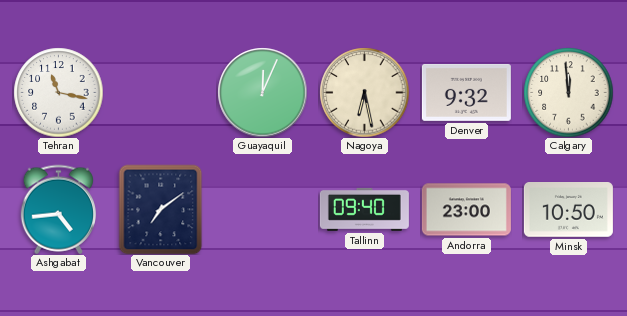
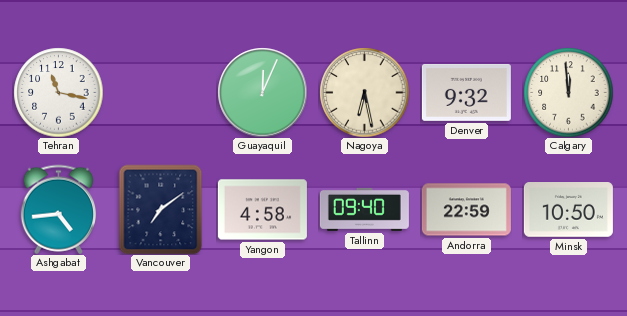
Yangon: none -> 4:58
Andorra: 23:00 -> 22:59
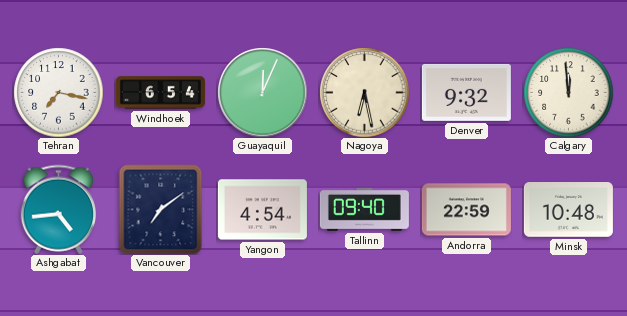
Tehran: 11:17 -> 7:17
Windhoek: none -> 6:54
Yangon: 4:58 -> 4:54
Minsk: 10:50 -> 10:48
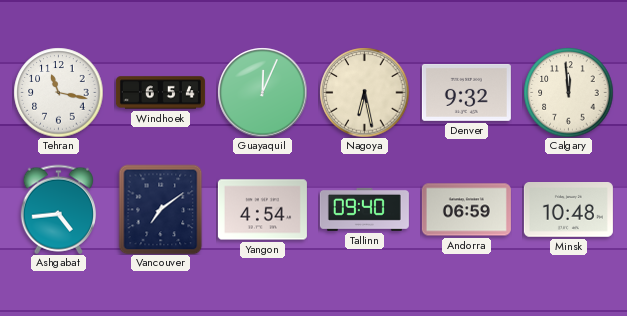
Tehran: 7:17 -> 11:17
Andorra: 22:59 -> 06:59
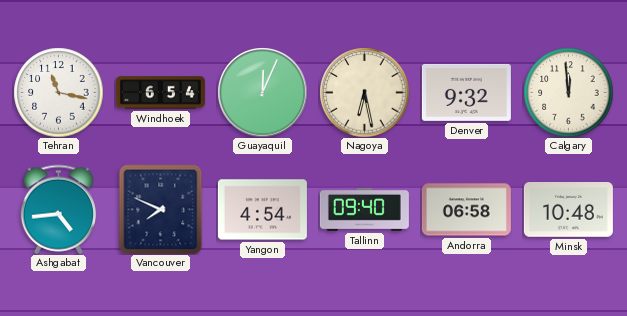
Vancouver: 7:09 -> 7:49
Andorra: 06:59 -> 06:58
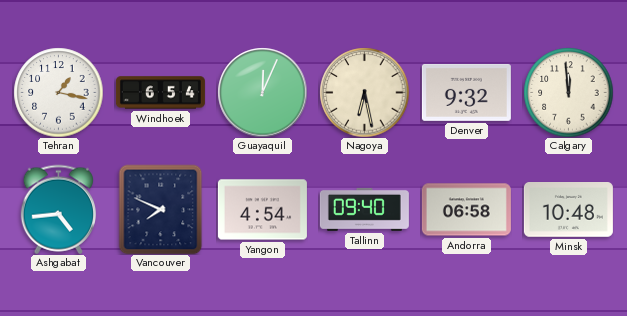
Tehran: 11:17 -> 1:17
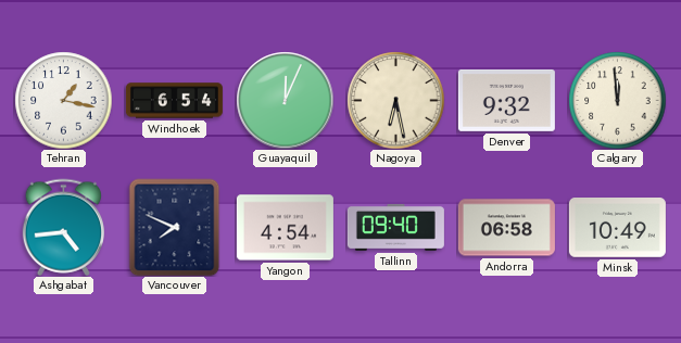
Minsk: 10:48 -> 10:49
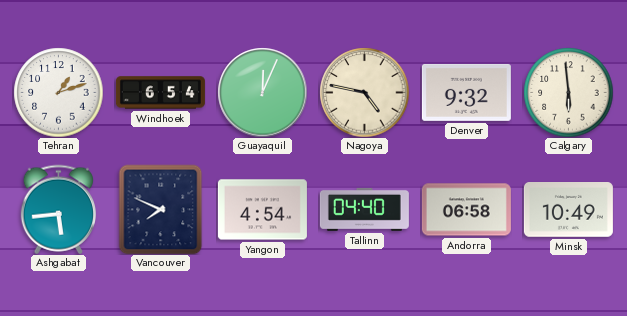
Tehran: 1:17 -> 1:12
Nagoya: 6:28 -> 4:47
Calgary: 11:59 -> 5:59
Ashgabat: 4:44 -> 5:44
Tallinn: 09:40 -> 04:40
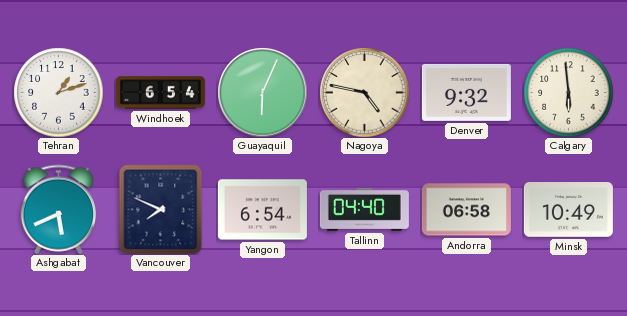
Guayaquil: 12:04 -> 6:04
Ashgabat: 5:44 -> 5:41
Yangon: 4:54 -> 6:54
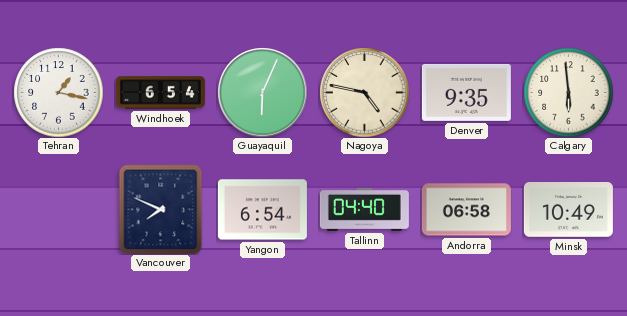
Tehran: 1:12 -> 1:17
Denver: 9:32 -> 9:35
Ashgabat: 5:41 -> none
